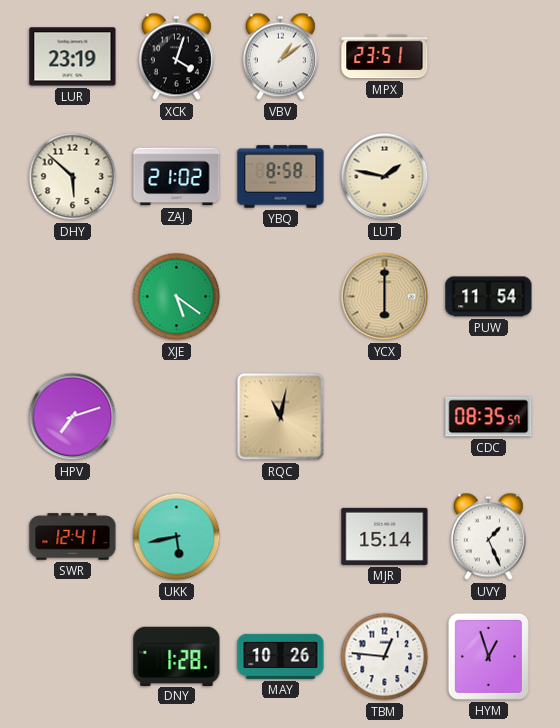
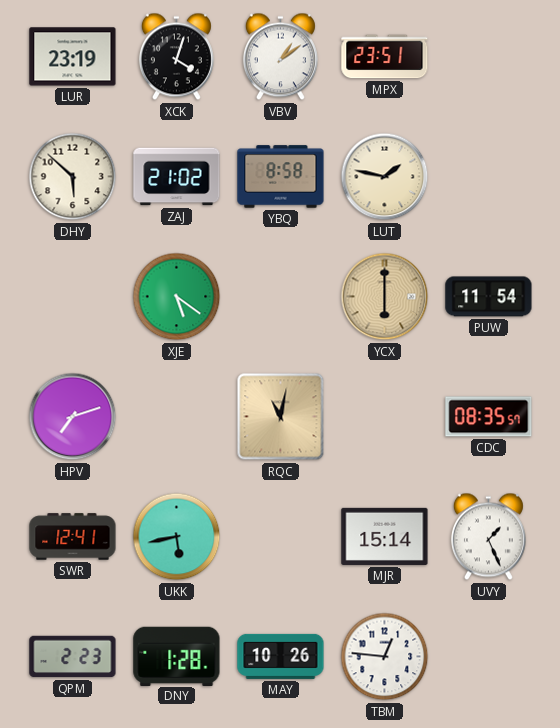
QPM: none -> 2:23
HYM: 12:57 -> none
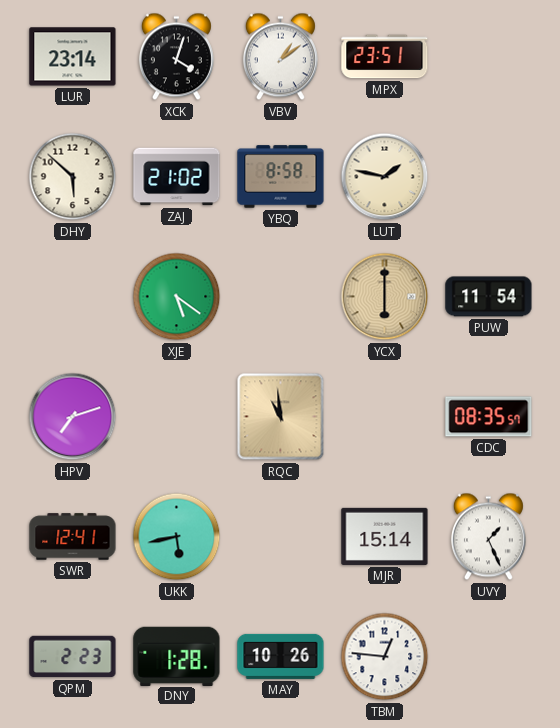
LUR: 23:19 -> 23:14
RQC: 11:02 -> 10:59
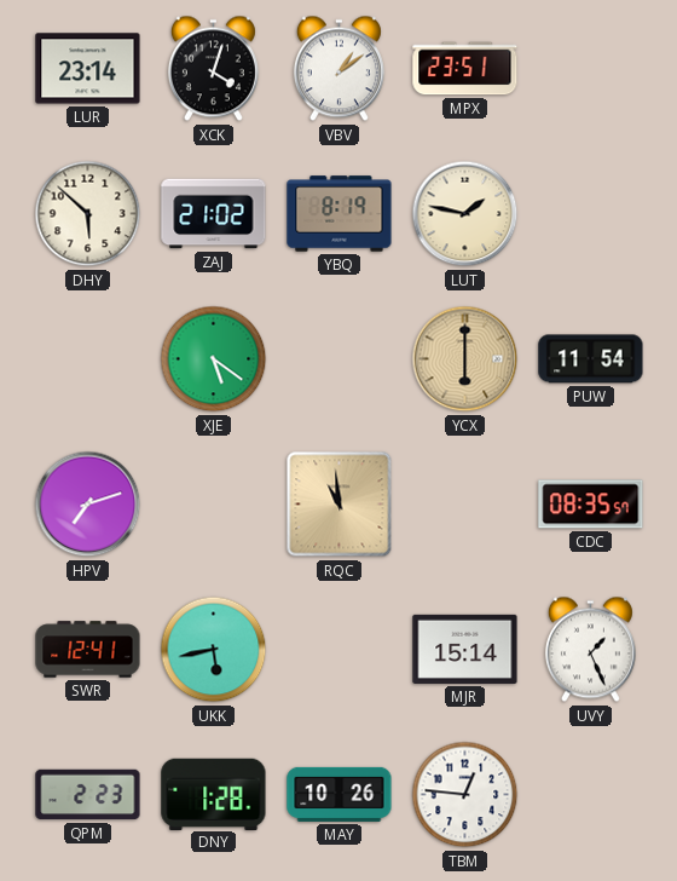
YBQ: 8:58 -> 8:19
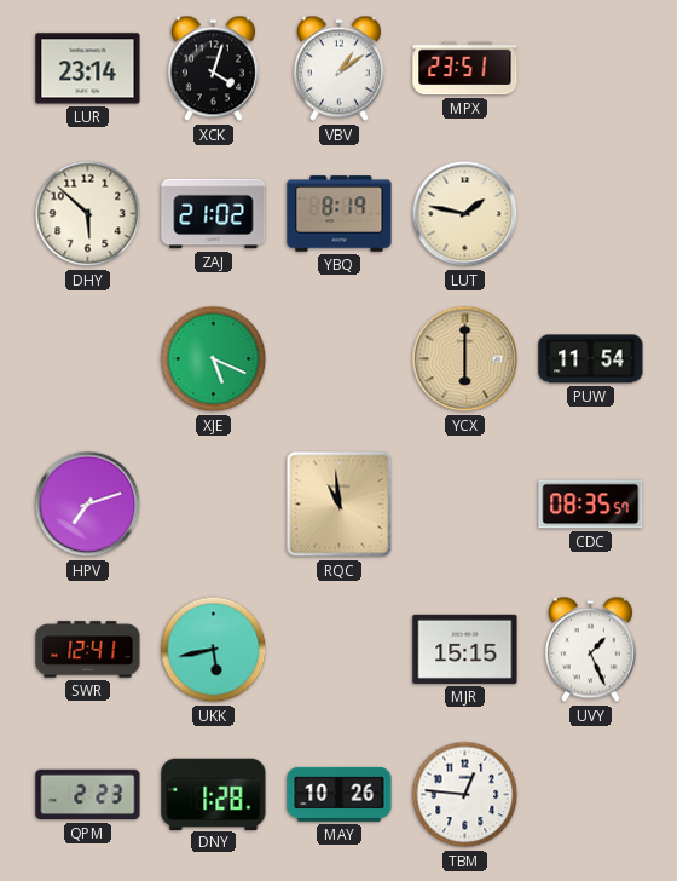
XJE: 5:21 -> 5:19
MJR: 15:14 -> 15:15
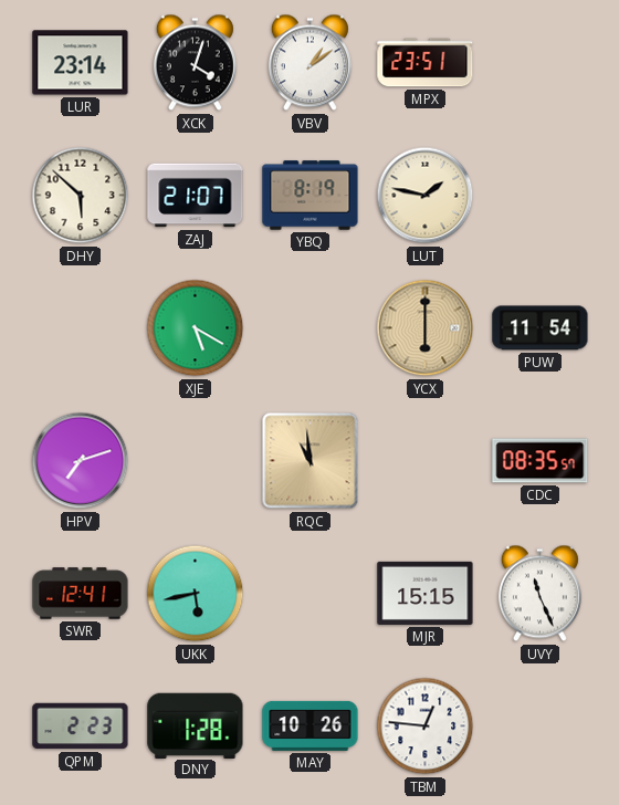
ZAJ: 21:02 -> 21:07
XJE: 5:19 -> 5:20
UVY: 1:26 -> 11:26
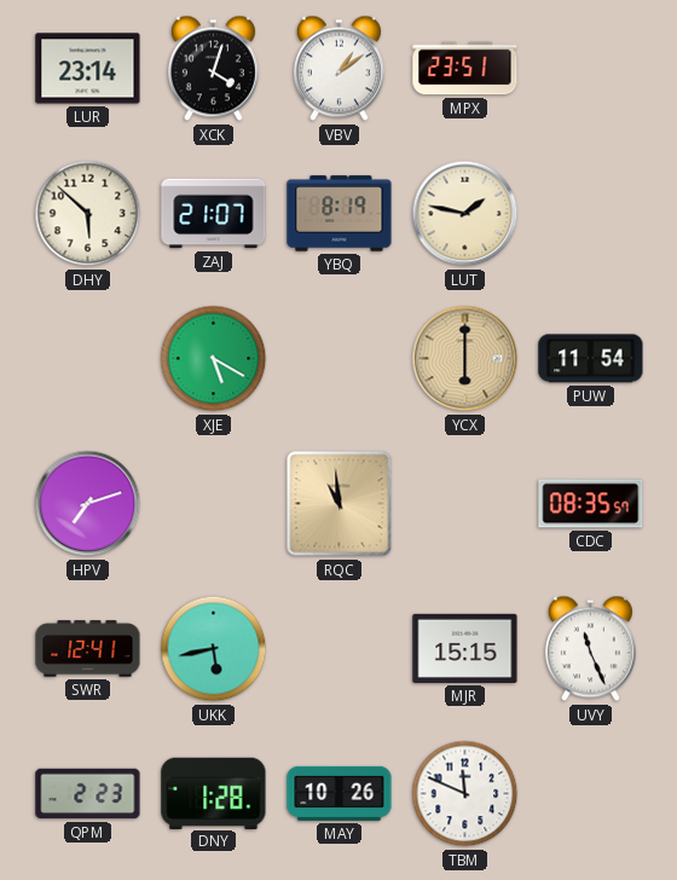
TBM: 12:46 -> 11:49
